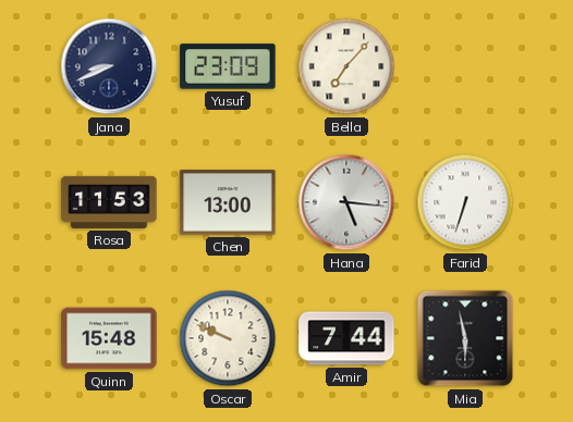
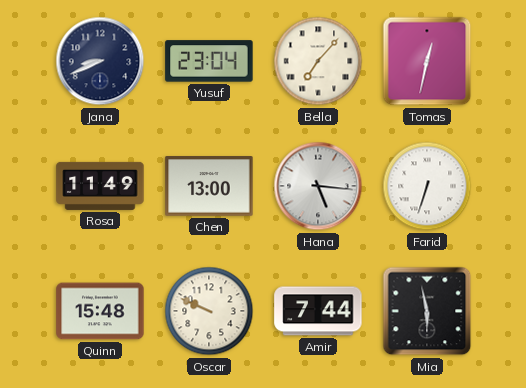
Yusuf: 23:09 -> 23:04
Tomas: none -> 12:32
Rosa: 11:53 -> 11:49
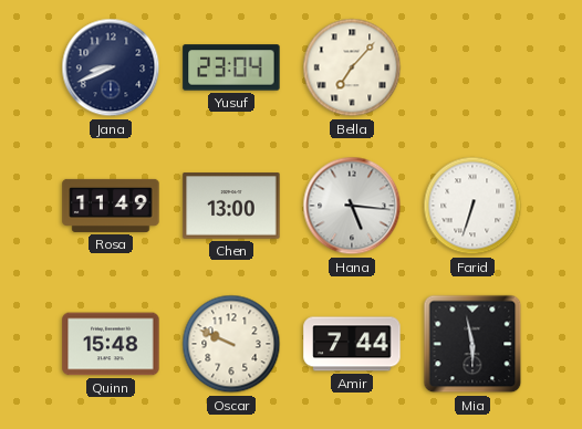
Tomas: 12:32 -> none
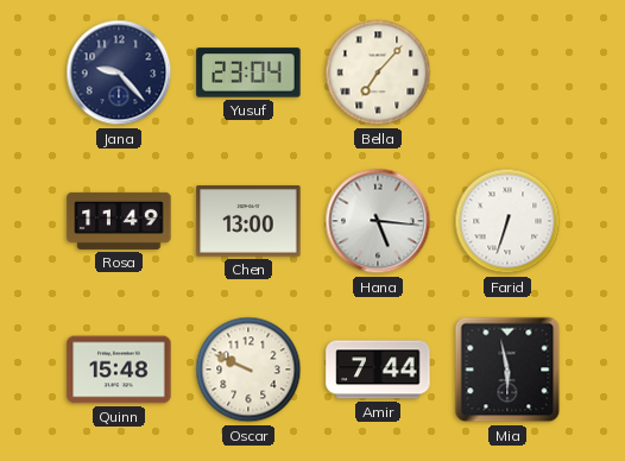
Jana: 8:41 -> 9:23
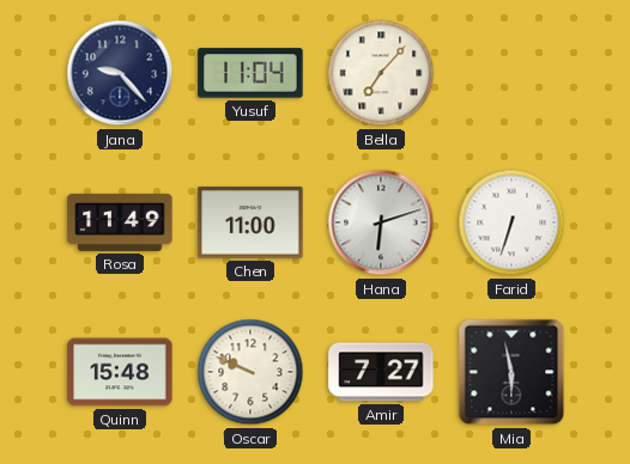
Yusuf: 23:04 -> 11:04
Chen: 13:00 -> 11:00
Hana: 5:16 -> 6:12
Amir: 7:44 -> 7:27
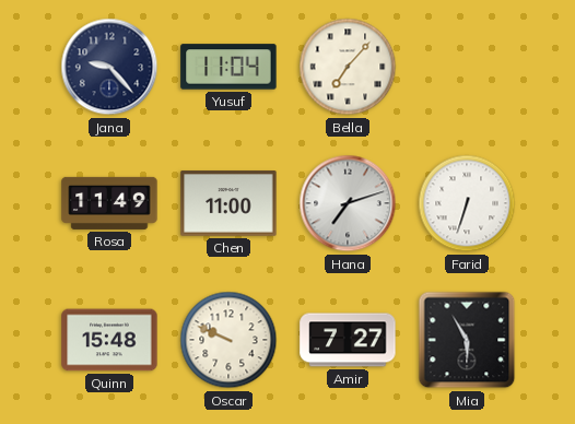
Hana: 6:12 -> 7:12
Mia: 5:58 -> 5:55
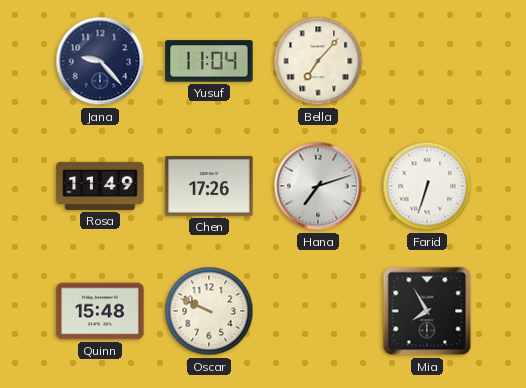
Chen: 11:00 -> 17:26
Amir: 7:27 -> none
Mia: 5:55 -> 7:55
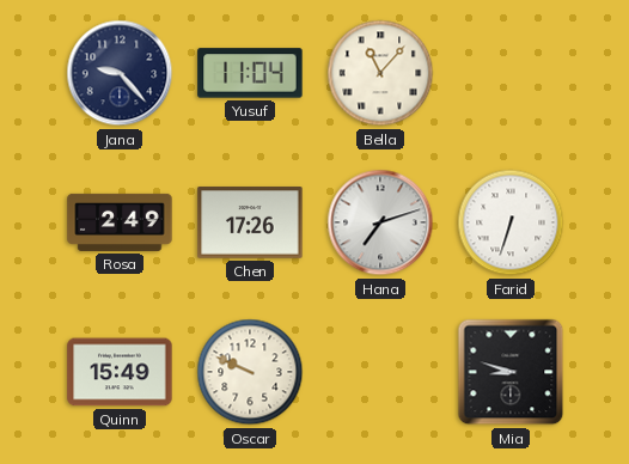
Bella: 7:07 -> 11:07
Rosa: 11:49 -> 2:49
Quinn: 15:48 -> 15:49
Mia: 7:55 -> 8:48
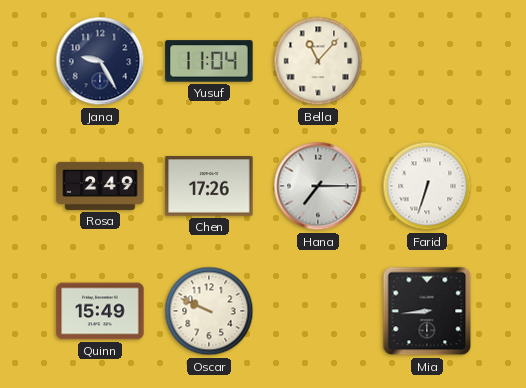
Jana: 9:23 -> 9:25
Hana: 7:12 -> 7:15
Mia: 8:48 -> 8:44
